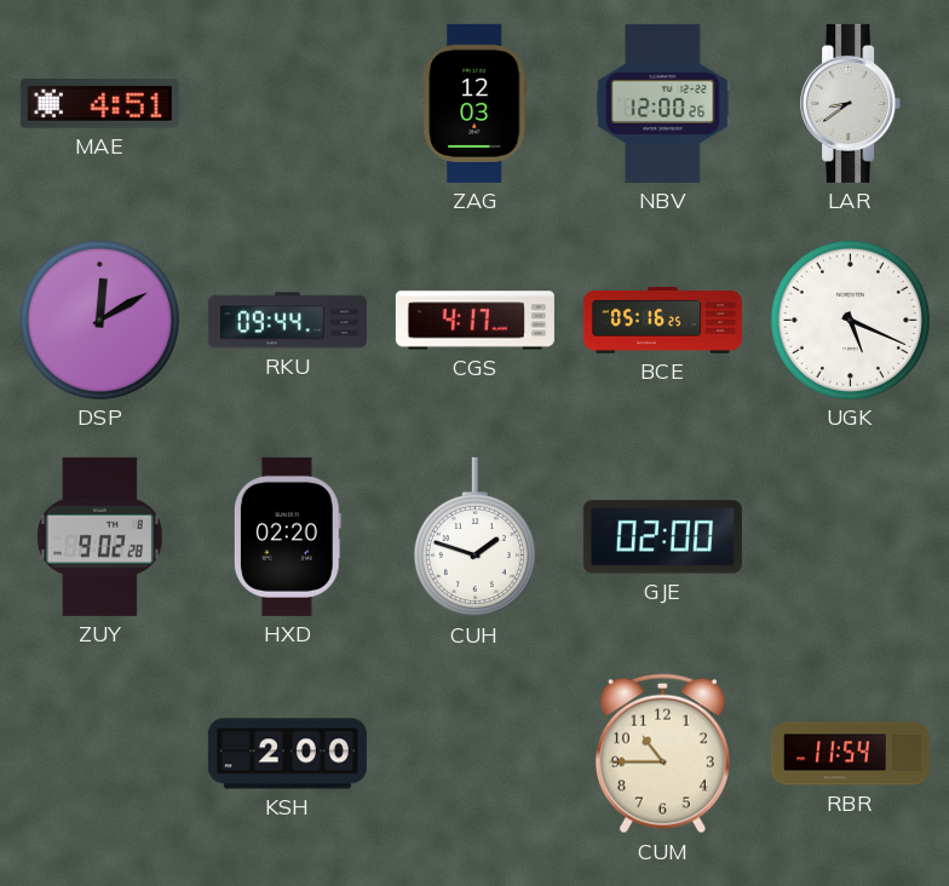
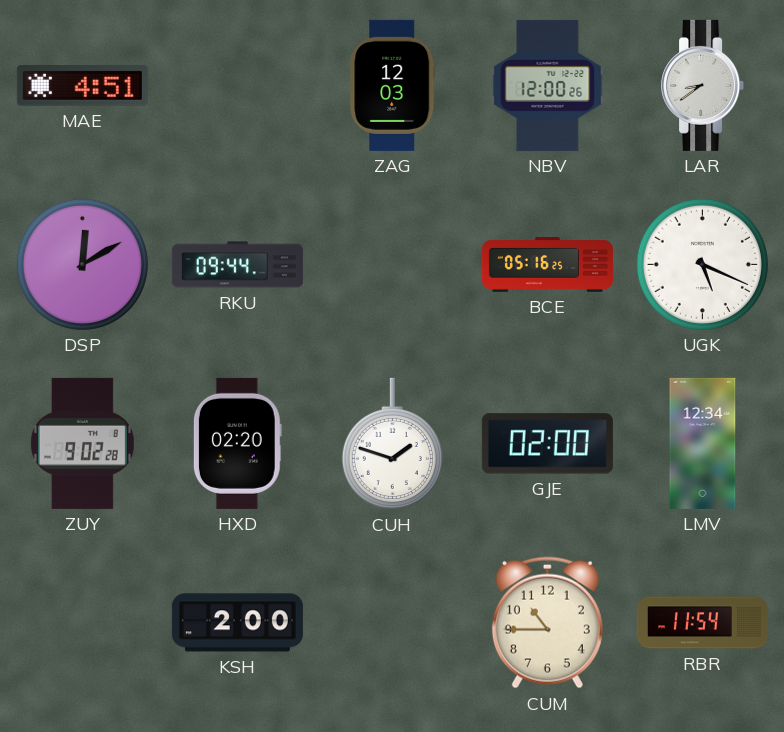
CGS: 4:17 -> none
LMV: none -> 12:34
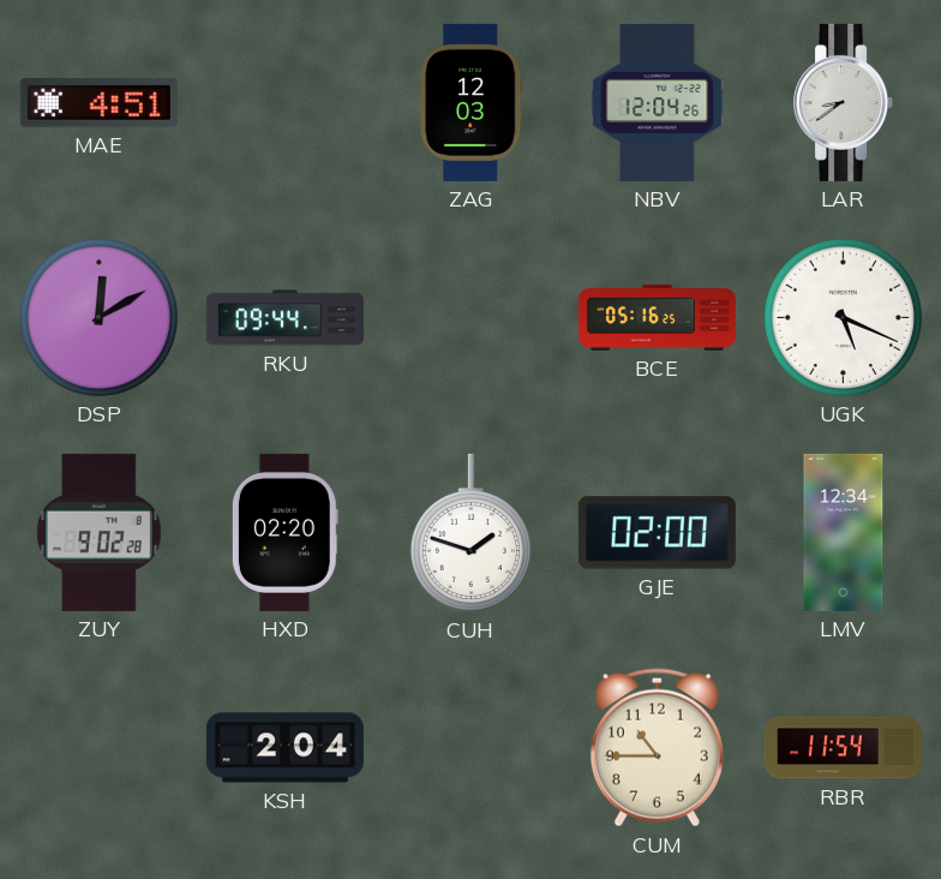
NBV: 12:00 -> 12:04
KSH: 2:00 -> 2:04
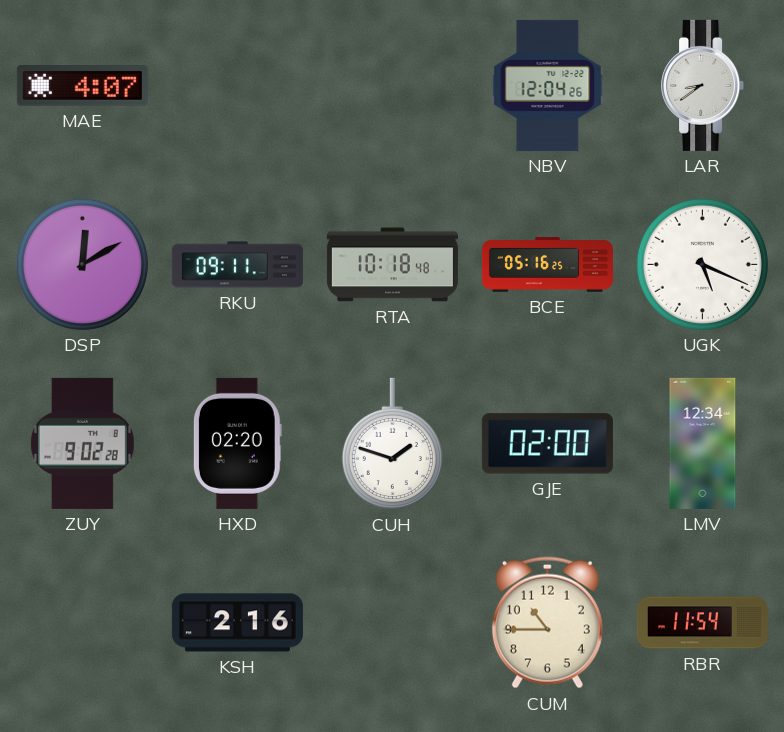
MAE: 4:51 -> 4:07
ZAG: 12:03 -> none
RKU: 09:44 -> 09:11
RTA: none -> 10:18
KSH: 2:04 -> 2:16
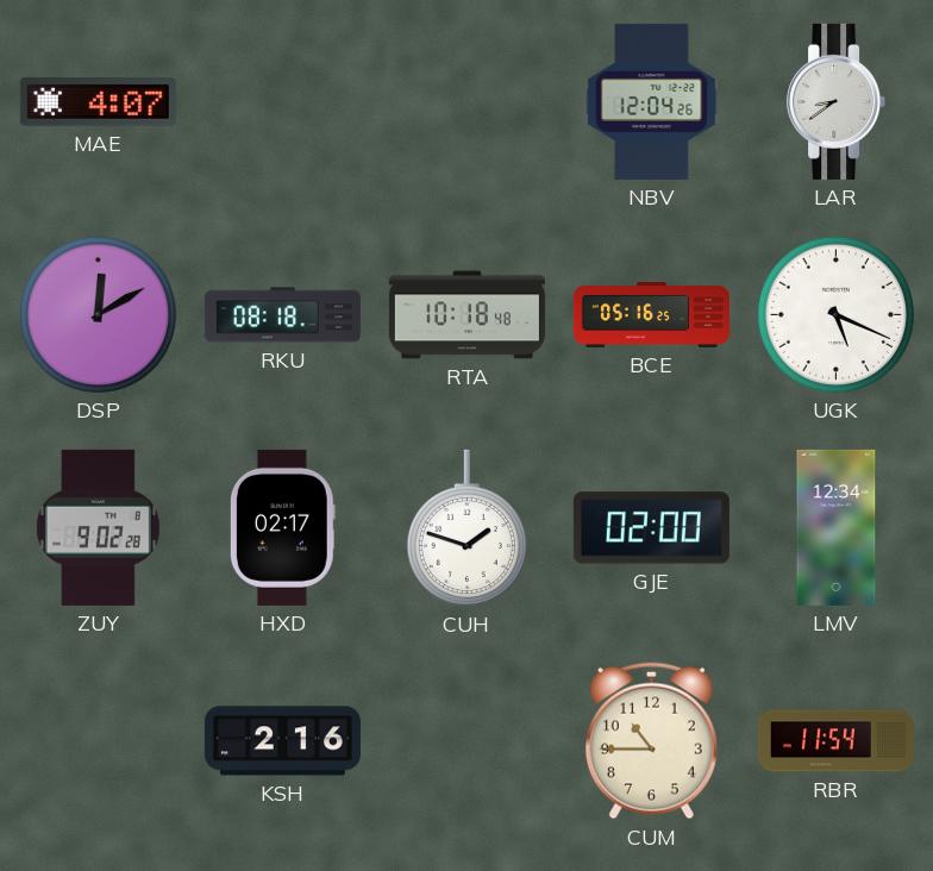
RKU: 09:11 -> 08:18
HXD: 02:20 -> 02:17
